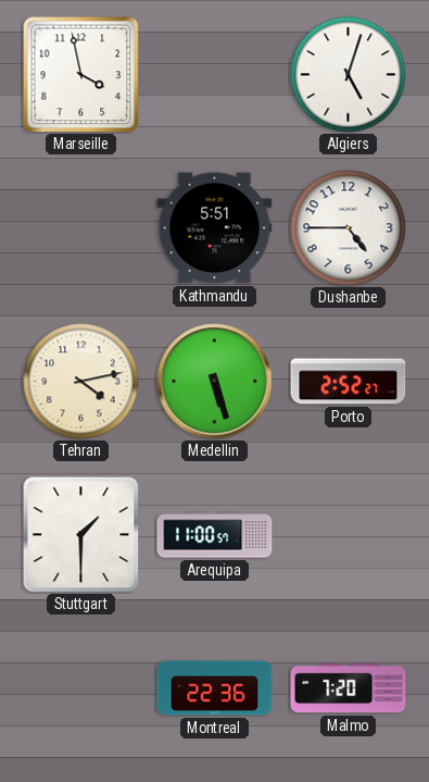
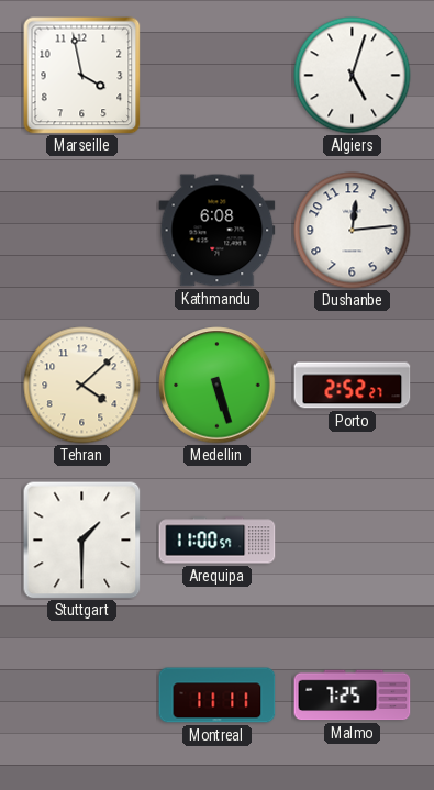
Kathmandu: 5:51 -> 6:08
Dushanbe: 4:45 -> 12:14
Tehran: 4:13 -> 4:08
Montreal: 22:36 -> 11:11
Malmo: 7:20 -> 7:25
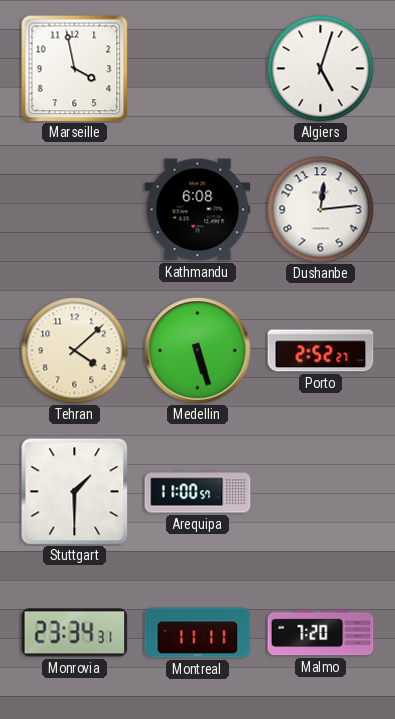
Monrovia: none -> 23:34
Malmo: 7:25 -> 7:20
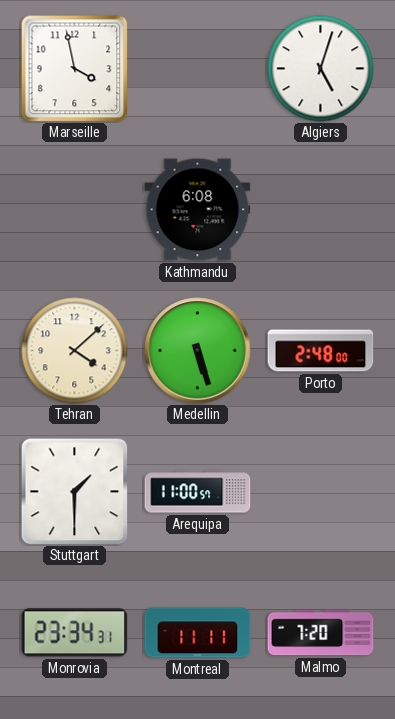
Dushanbe: 12:14 -> none
Porto: 2:52 -> 2:48
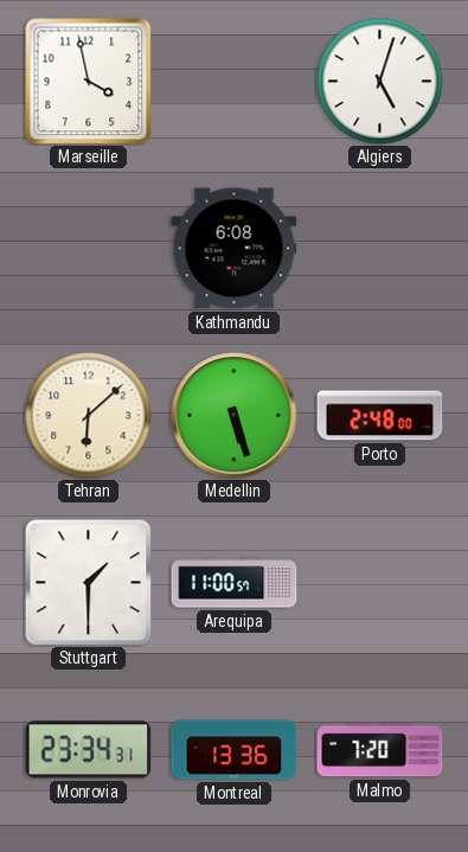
Tehran: 4:08 -> 6:08
Montreal: 11:11 -> 13:36
